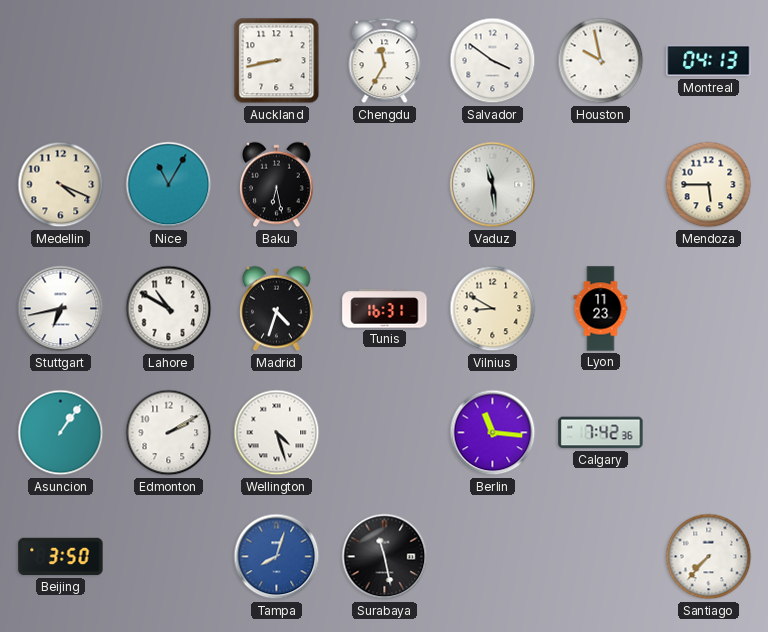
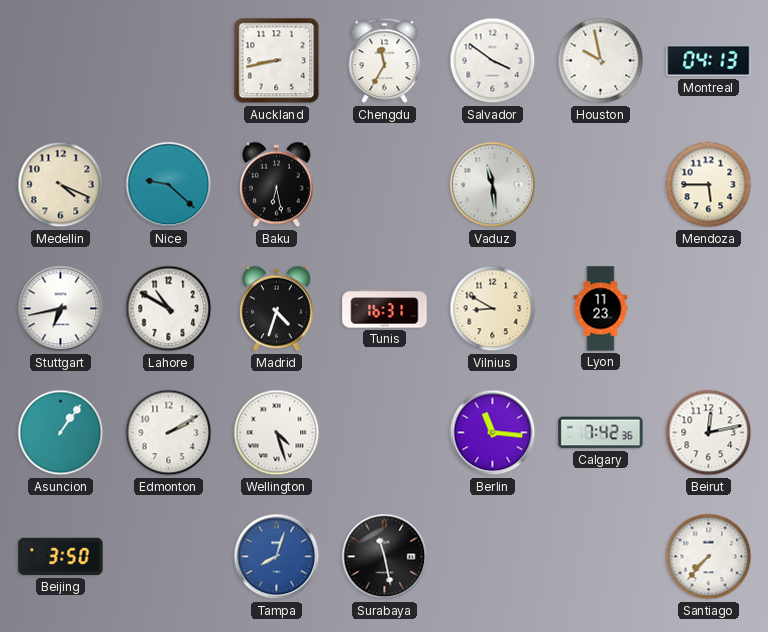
Nice: 11:05 -> 9:22
Beirut: none -> 12:13
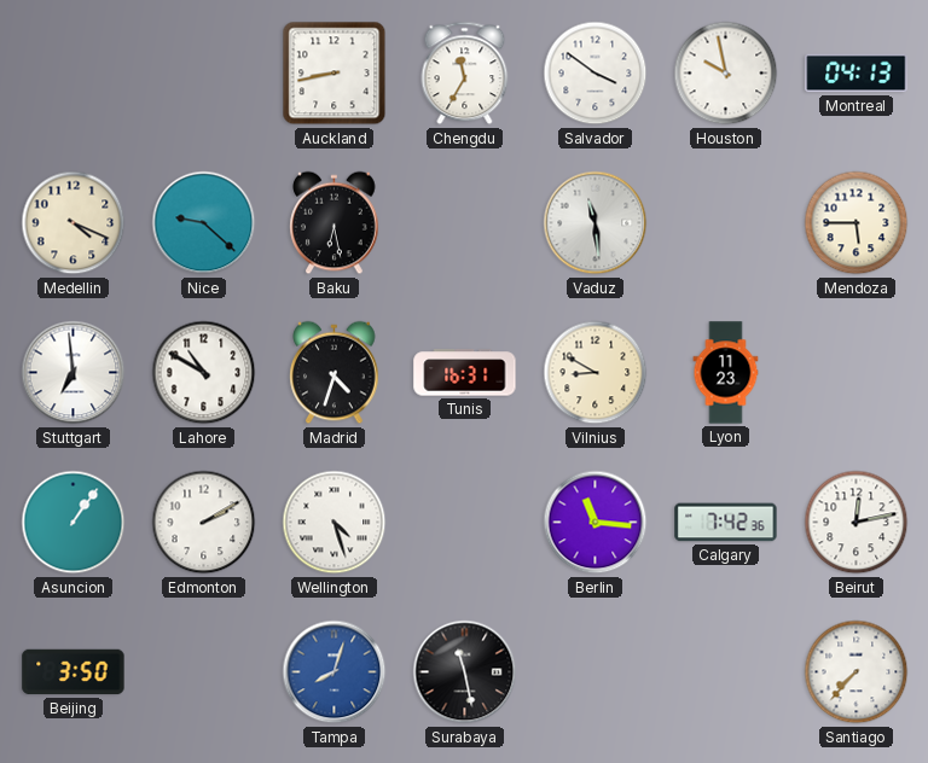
Stuttgart: 6:43 -> 6:59
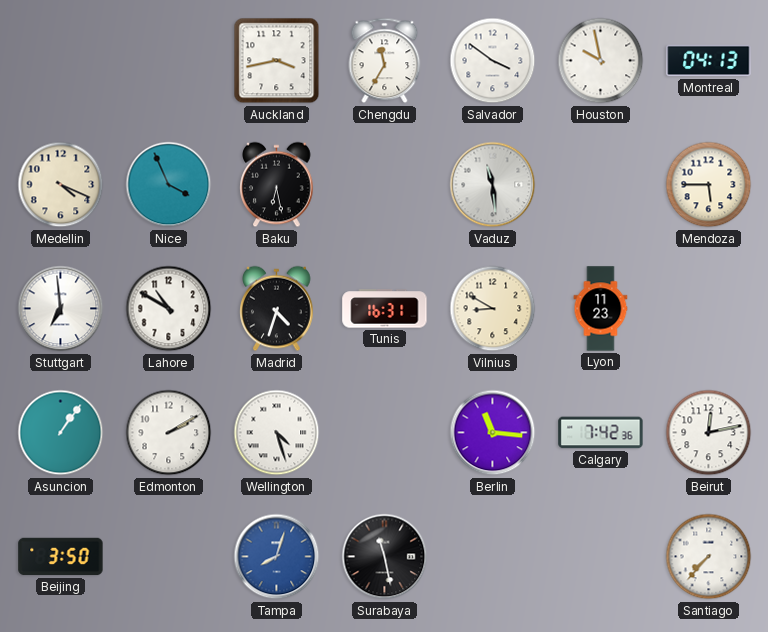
Auckland: 8:43 -> 3:43
Nice: 9:22 -> 3:56
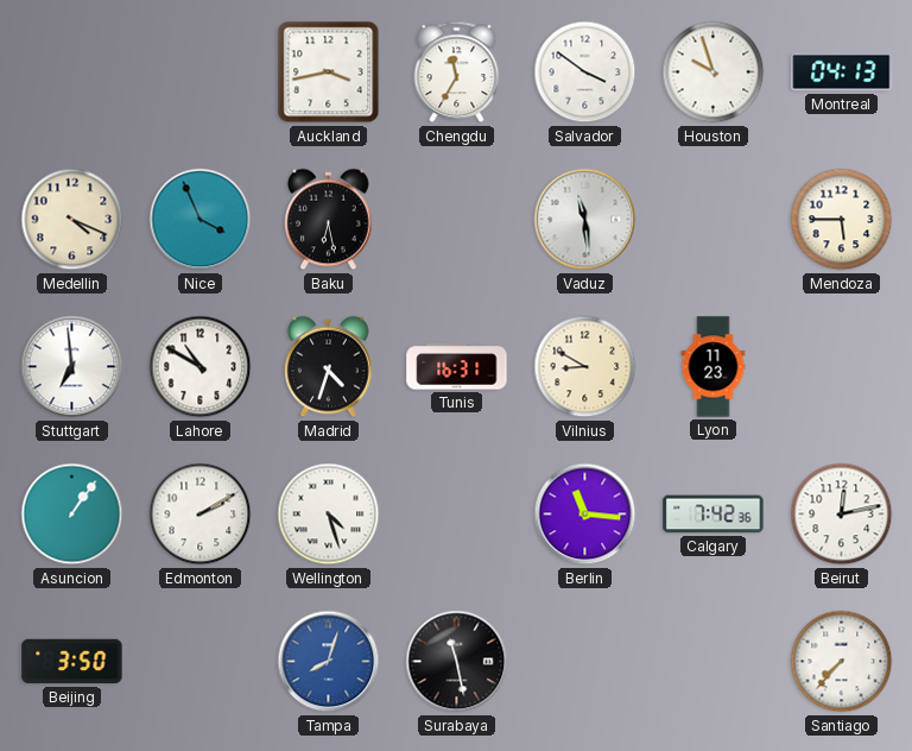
Houston: 9:58 -> 9:57
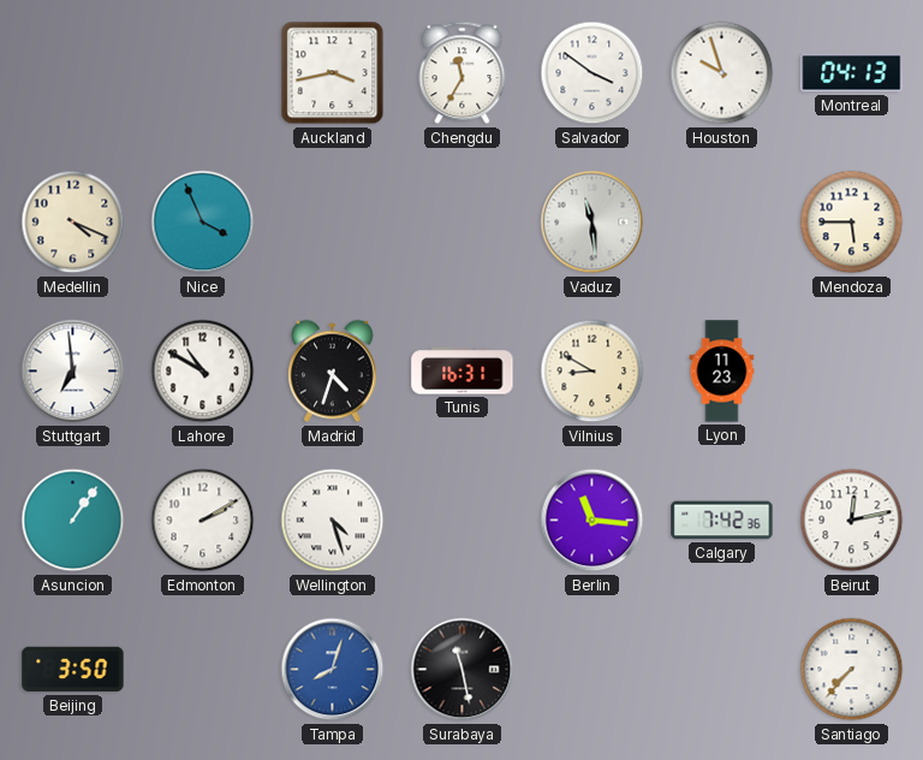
Baku: 6:28 -> none
